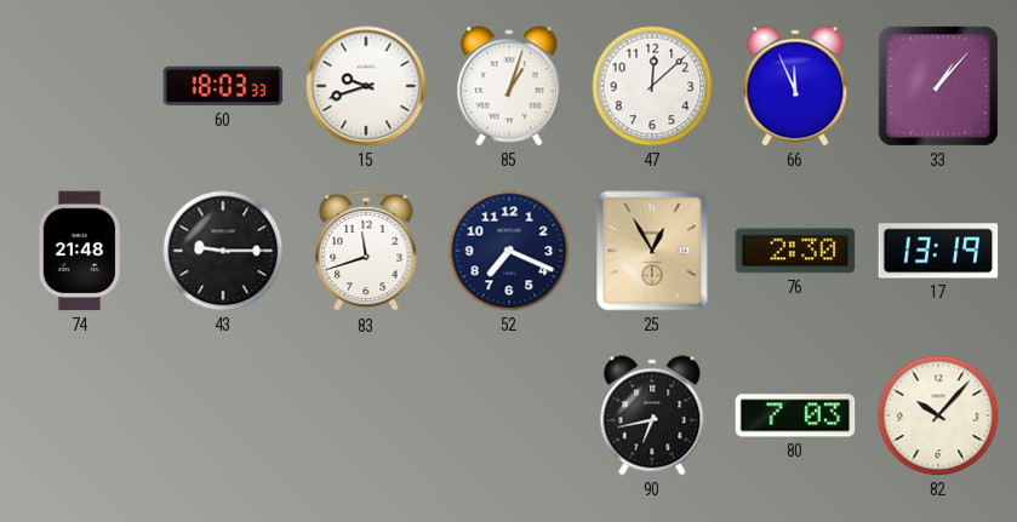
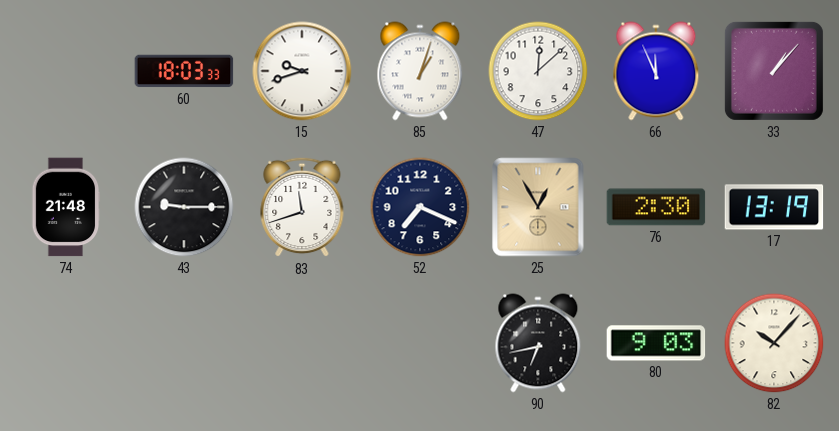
80: 7:03 -> 9:03
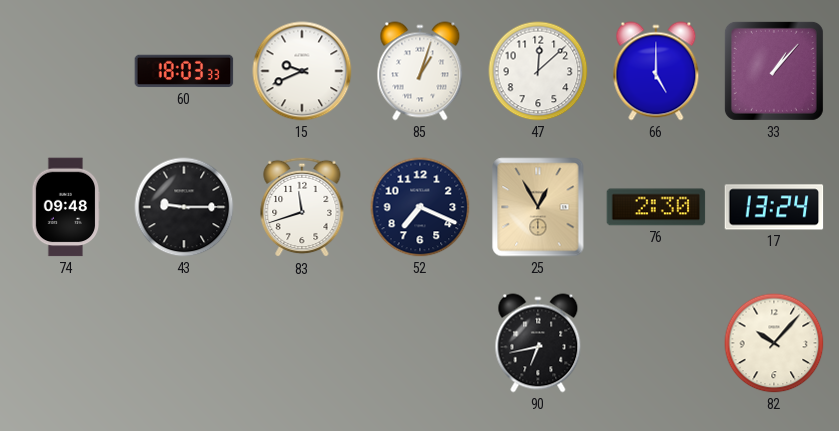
15: 9:42 -> 9:41
66: 11:56 -> 5:00
74: 21:48 -> 09:48
17: 13:19 -> 13:24
80: 9:03 -> none
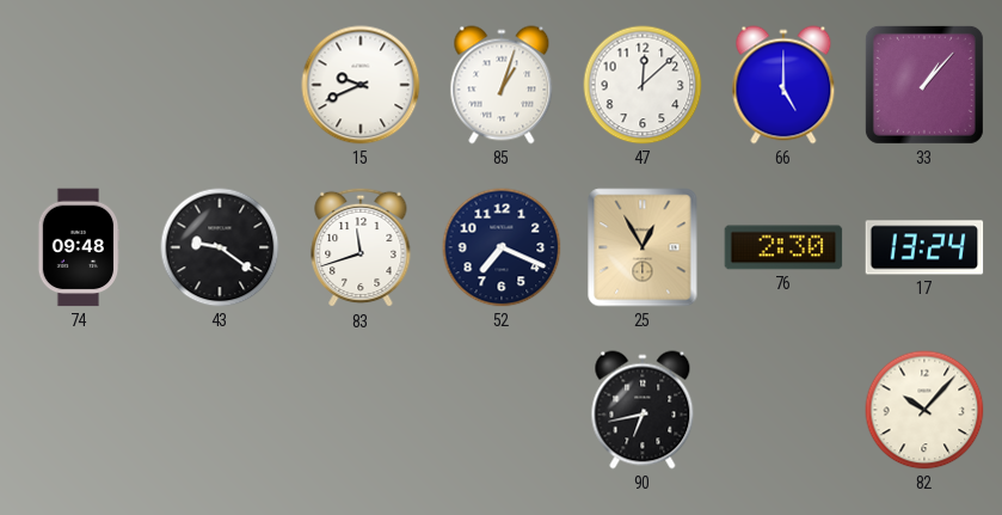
60: 18:03 -> none
43: 9:15 -> 9:21
